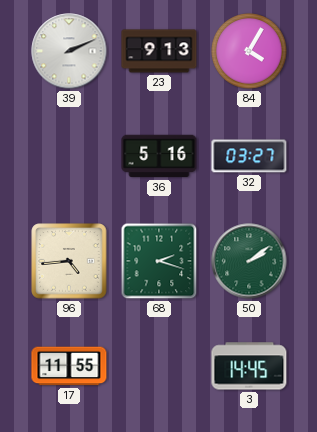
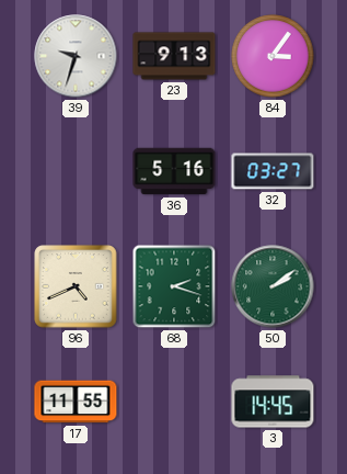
39: 2:11 -> 9:33
84: 4:05 -> 3:06
96: 4:44 -> 4:41
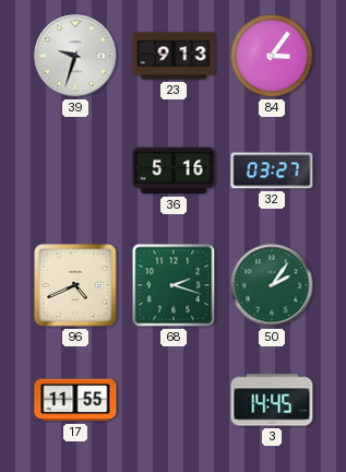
50: 2:09 -> 2:06
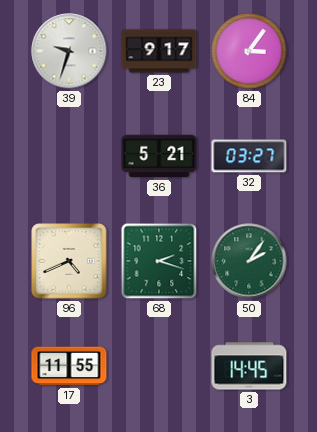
23: 9:13 -> 9:17
36: 5:16 -> 5:21
